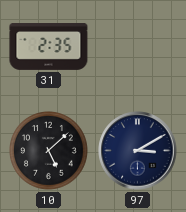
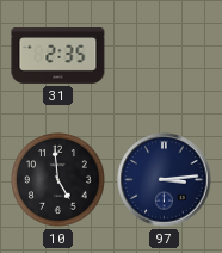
10: 5:08 -> 4:59
97: 3:10 -> 3:14
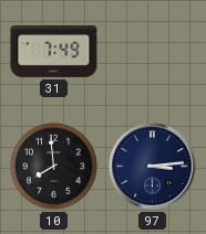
31: 2:35 -> 7:49
10: 4:59 -> 7:59
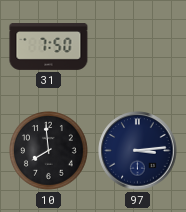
31: 7:49 -> 7:50
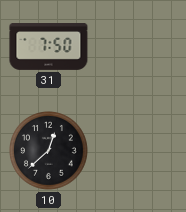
10: 7:59 -> 12:38
97: 3:14 -> none
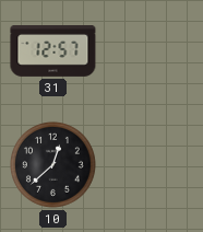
31: 7:50 -> 12:57
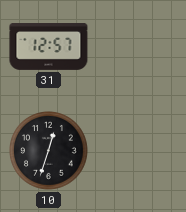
10: 12:38 -> 12:33
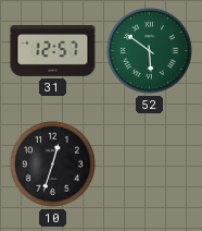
52: none -> 5:51
